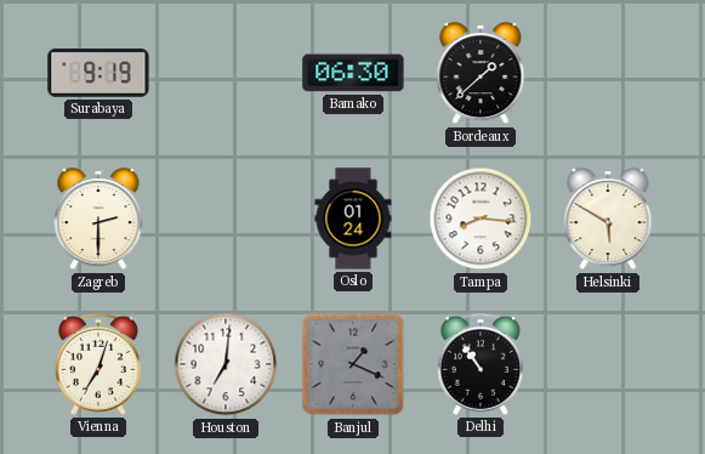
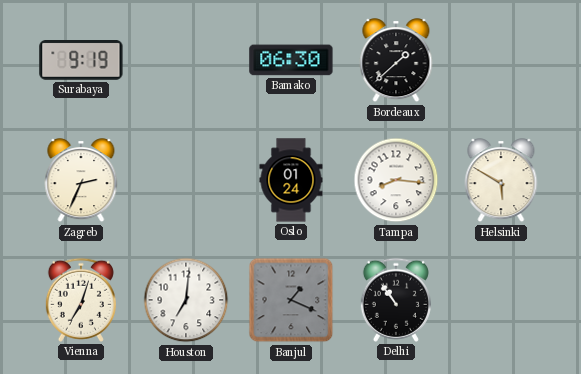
Zagreb: 2:30 -> 2:34
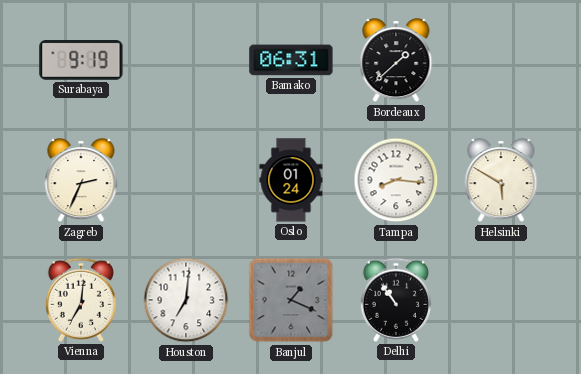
Bamako: 06:30 -> 06:31
Vienna: 7:03 -> 7:01
